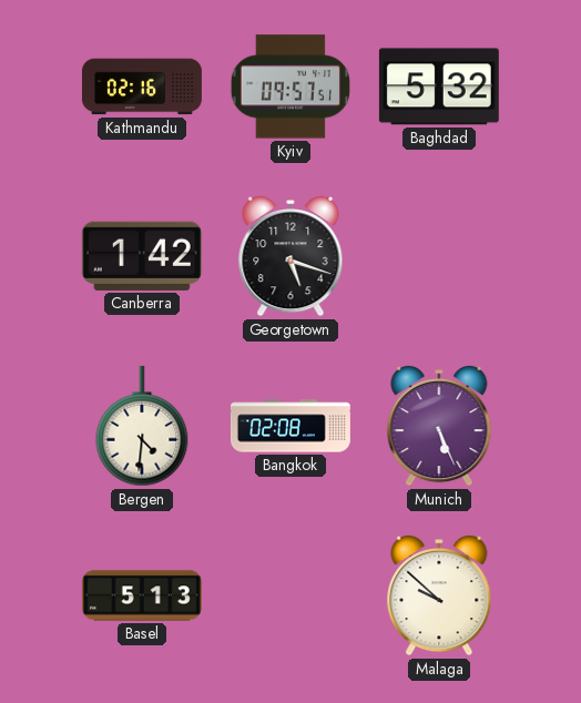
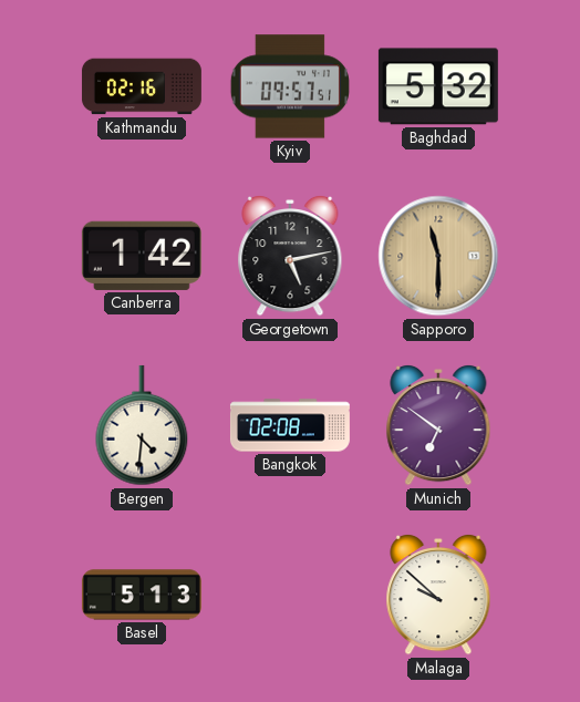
Georgetown: 5:18 -> 5:13
Sapporo: none -> 11:30
Munich: 5:26 -> 6:51
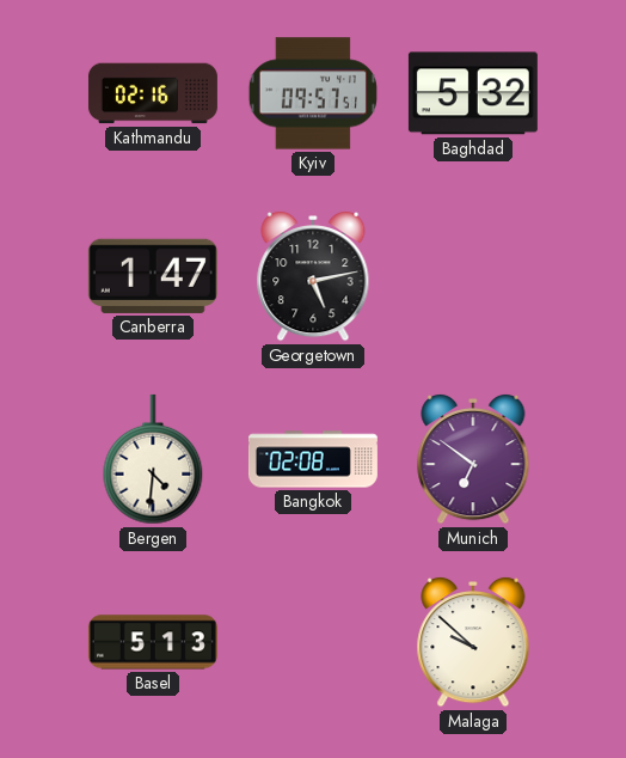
Canberra: 1:42 -> 1:47
Sapporo: 11:30 -> none
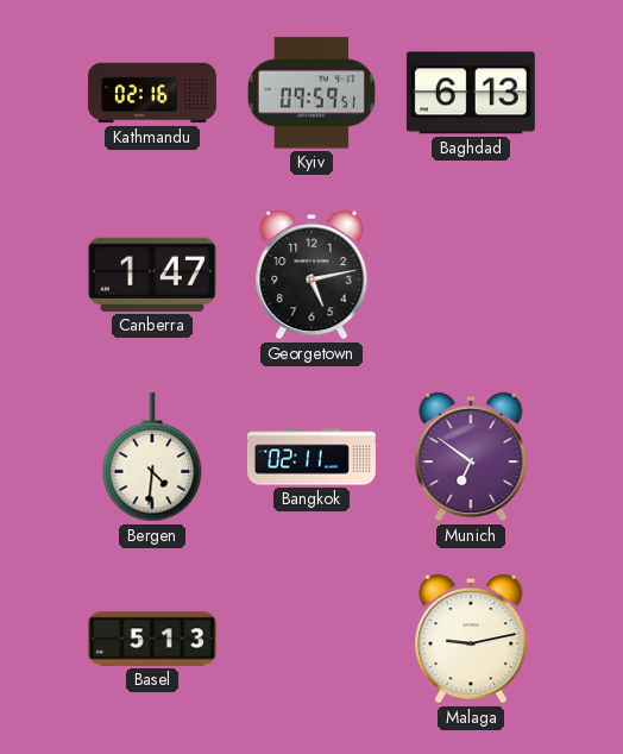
Kyiv: 09:57 -> 09:59
Baghdad: 5:32 -> 6:13
Bangkok: 02:08 -> 02:11
Malaga: 9:52 -> 9:13
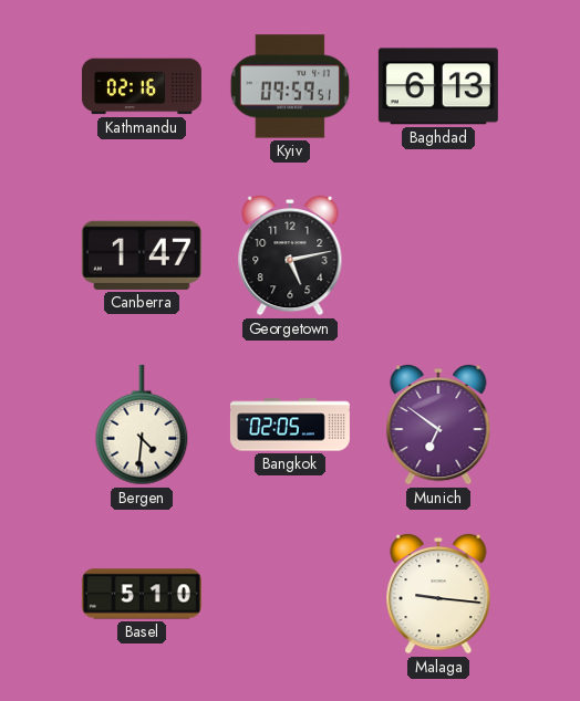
Bangkok: 02:11 -> 02:05
Basel: 5:13 -> 5:10
Malaga: 9:13 -> 9:16
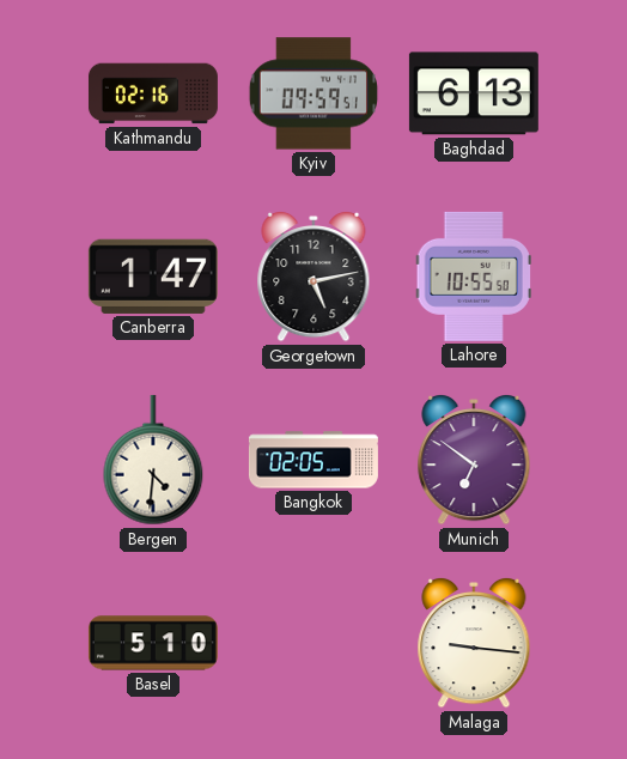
Lahore: none -> 10:55
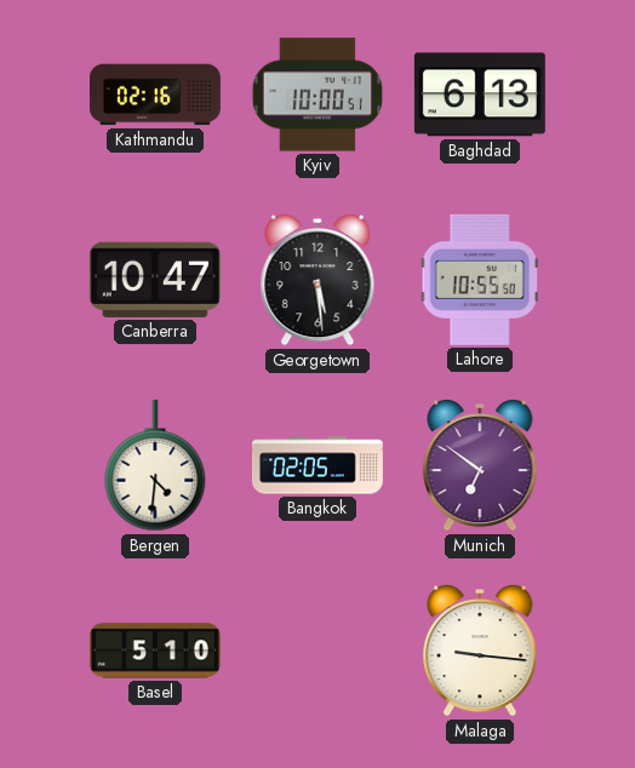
Kyiv: 09:59 -> 10:00
Canberra: 1:47 -> 10:47
Georgetown: 5:13 -> 5:29
